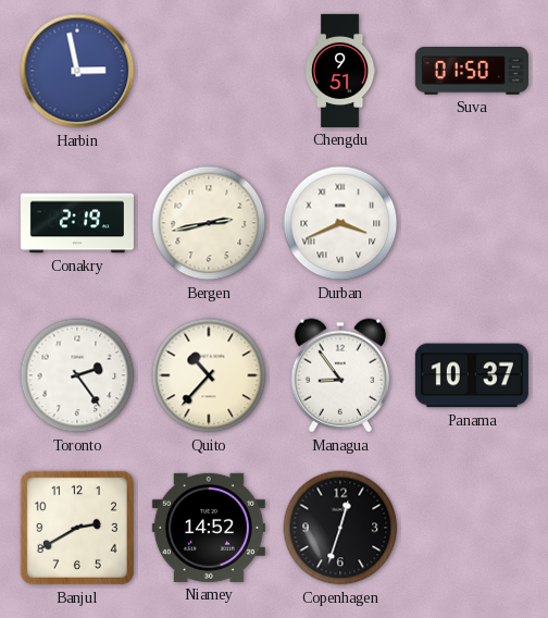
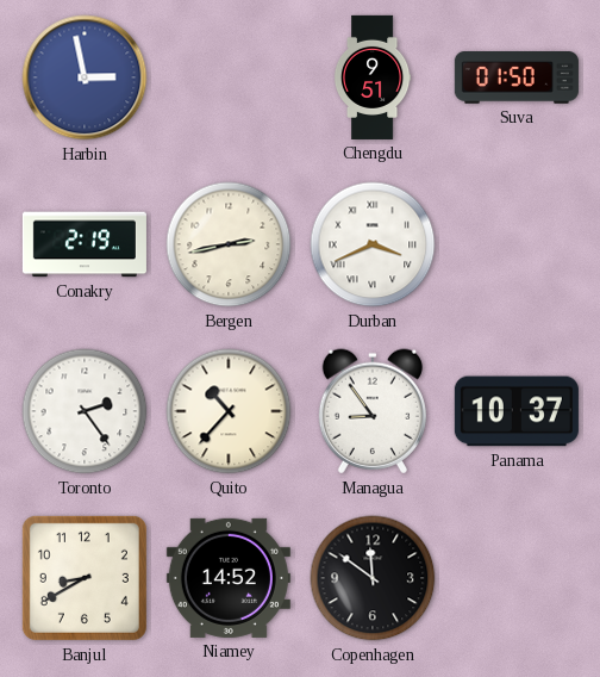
Banjul: 2:40 -> 8:40
Copenhagen: 12:33 -> 11:51
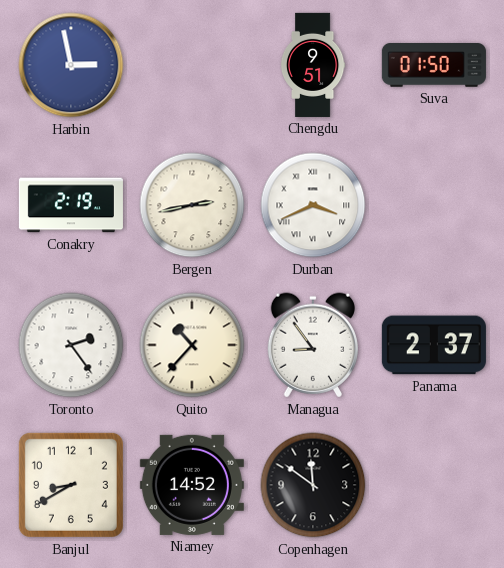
Panama: 10:37 -> 2:37
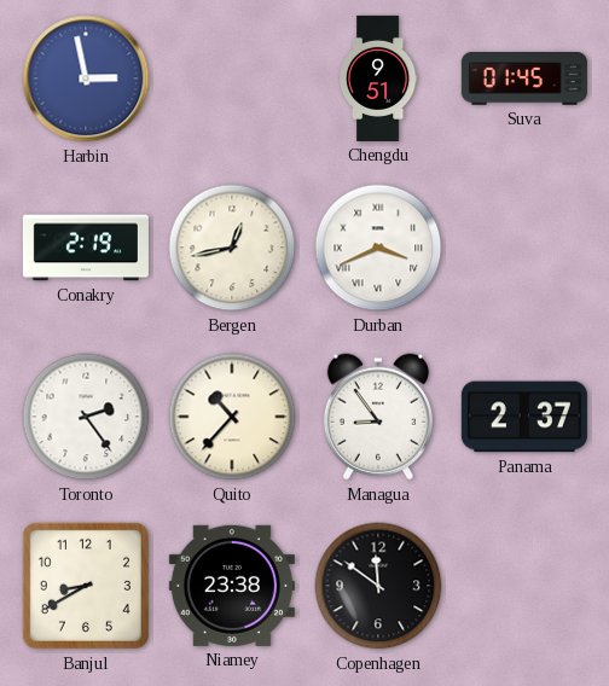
Suva: 01:50 -> 01:45
Bergen: 2:43 -> 12:43
Niamey: 14:52 -> 23:38
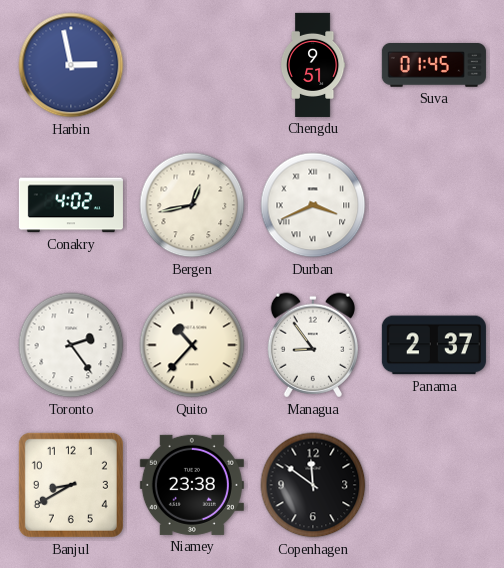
Conakry: 2:19 -> 4:02
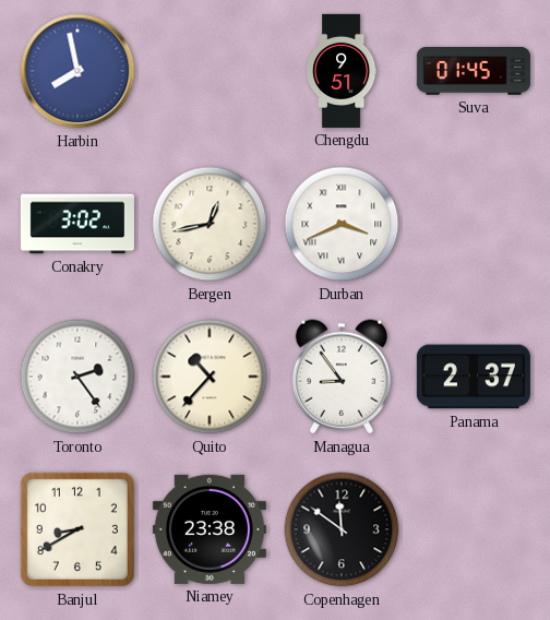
Harbin: 2:58 -> 7:58
Conakry: 4:02 -> 3:02
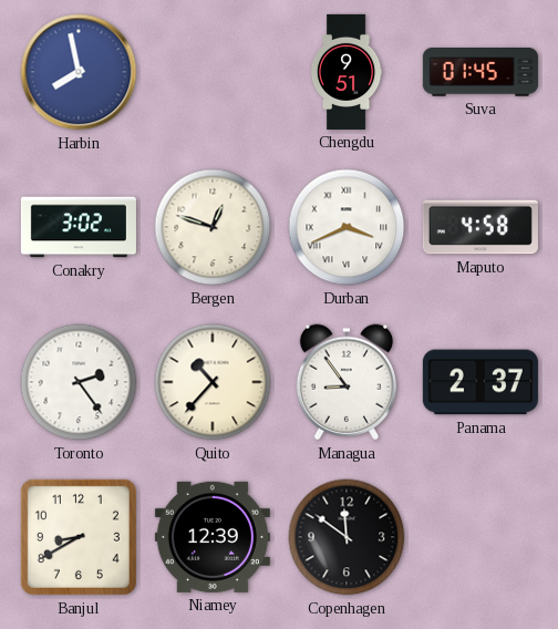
Bergen: 12:43 -> 12:48
Maputo: none -> 4:58
Niamey: 23:38 -> 12:39
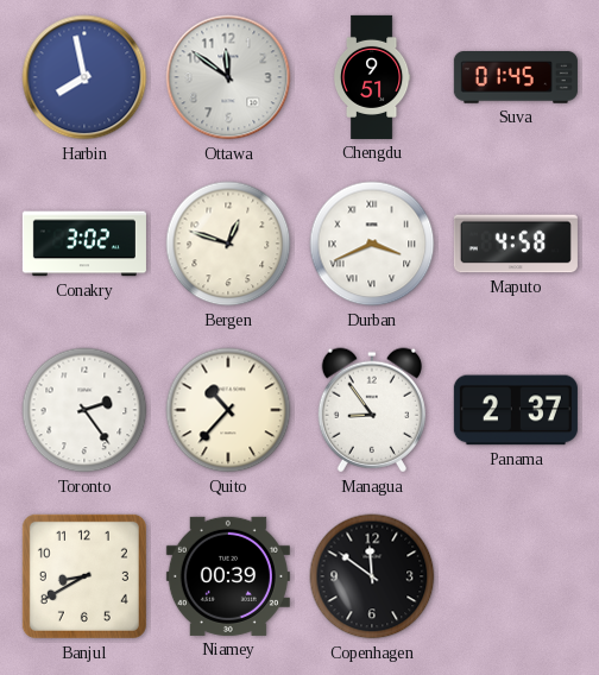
Ottawa: none -> 11:51
Niamey: 12:39 -> 00:39
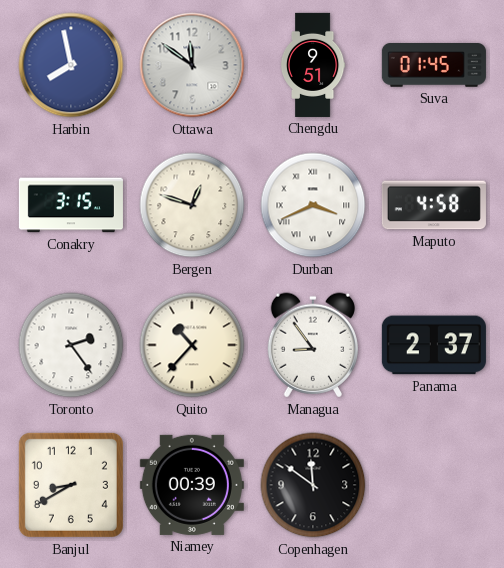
Conakry: 3:02 -> 3:15
